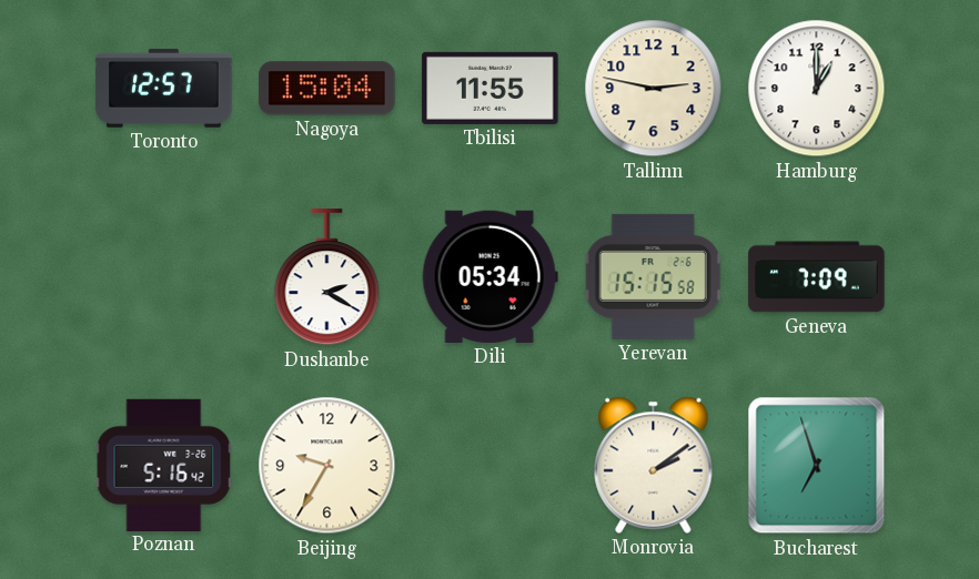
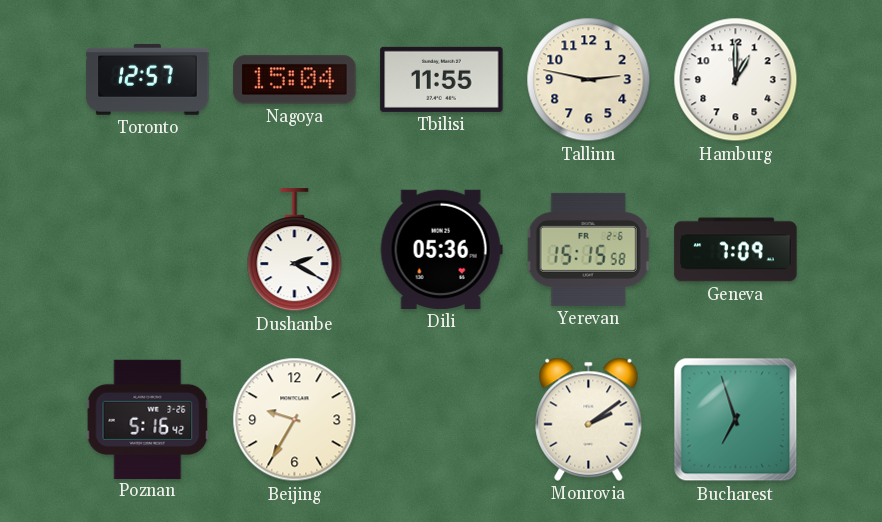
Dili: 05:34 -> 05:36
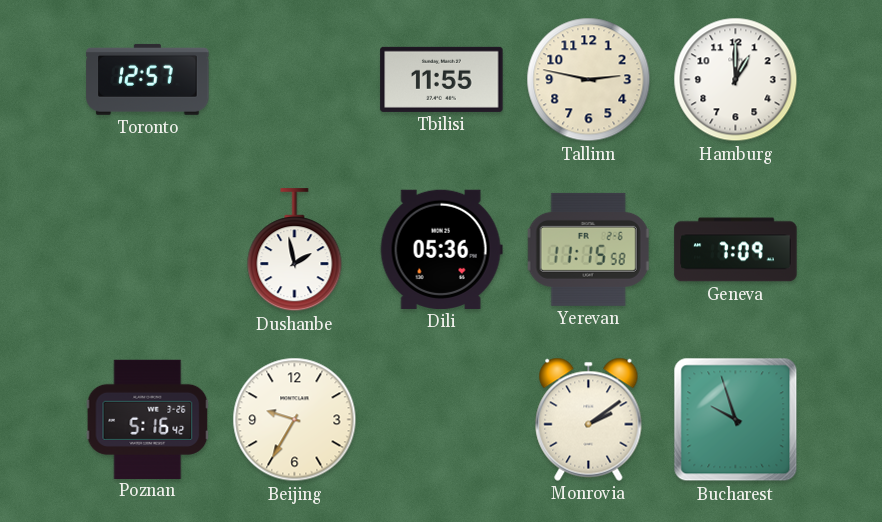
Nagoya: 15:04 -> none
Dushanbe: 2:20 -> 1:58
Yerevan: 15:15 -> 11:15
Bucharest: 6:57 -> 9:57
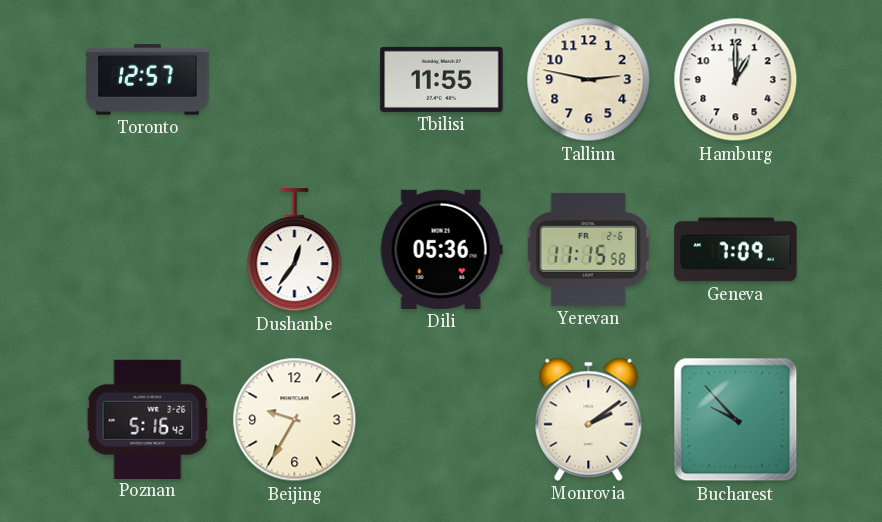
Dushanbe: 1:58 -> 12:36
Bucharest: 9:57 -> 9:53
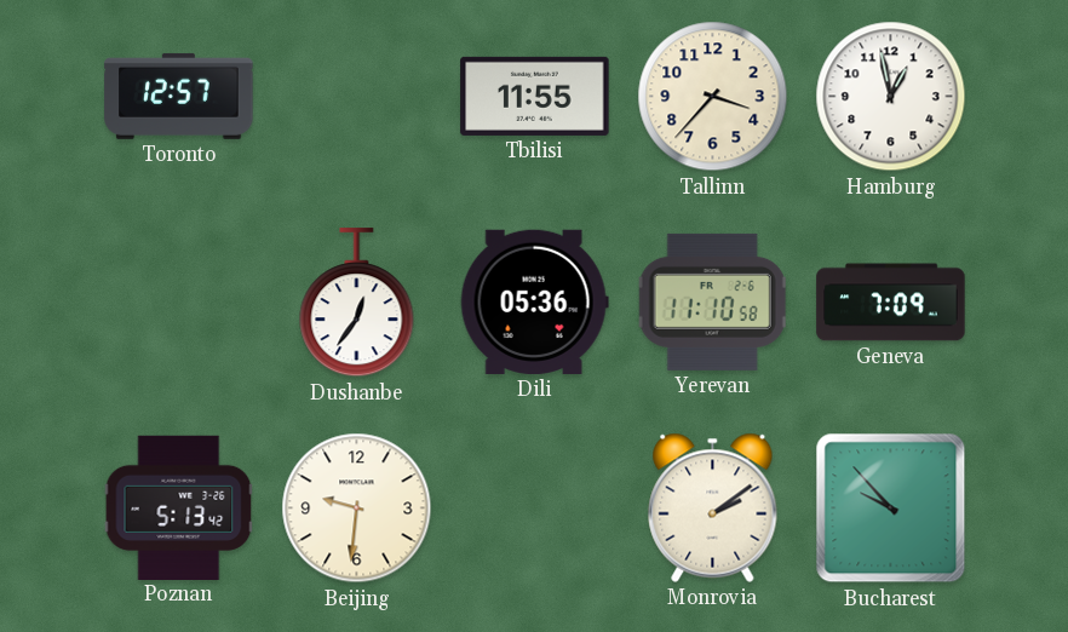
Tallinn: 2:47 -> 3:37
Hamburg: 1:00 -> 12:58
Yerevan: 11:15 -> 11:10
Poznan: 5:16 -> 5:13
Beijing: 9:35 -> 9:31
